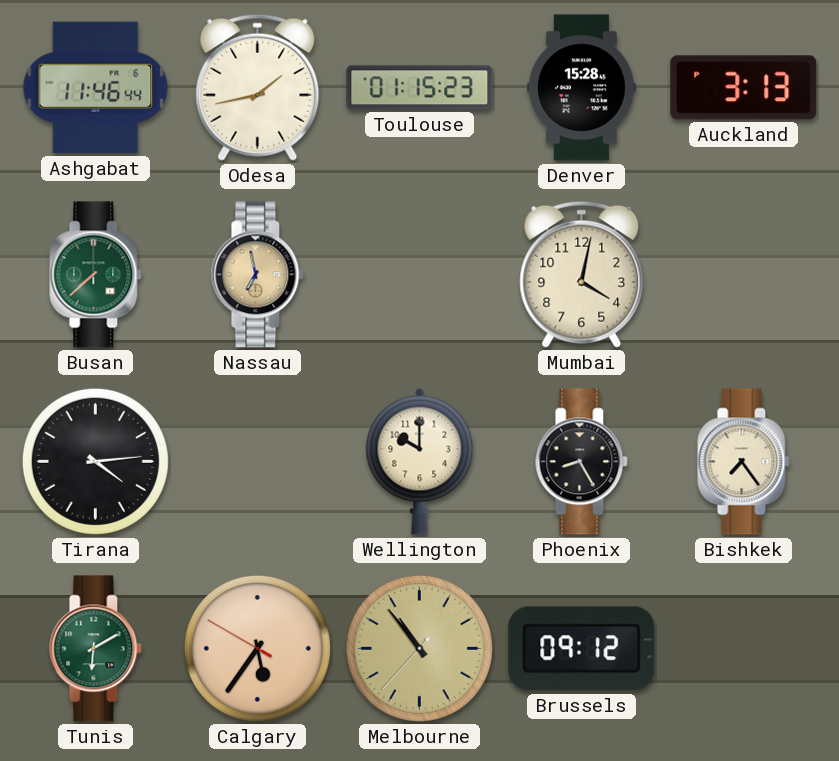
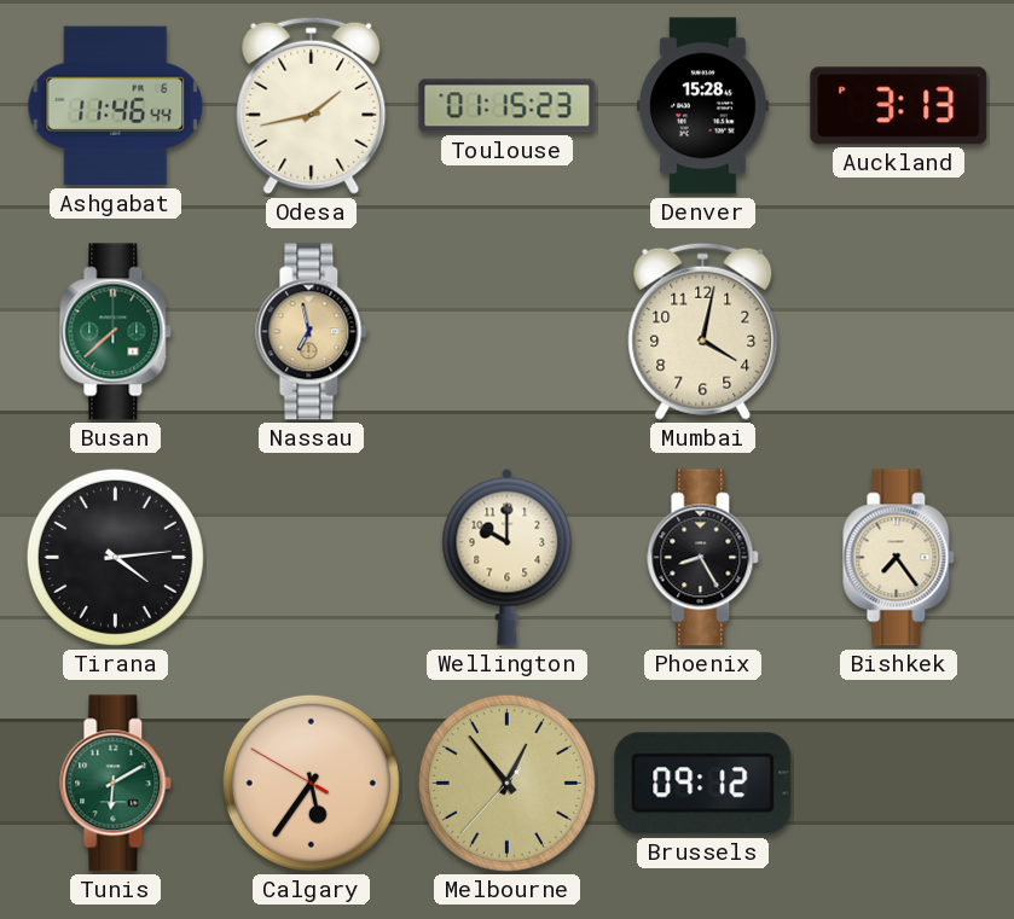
Melbourne: 10:53 -> 12:53
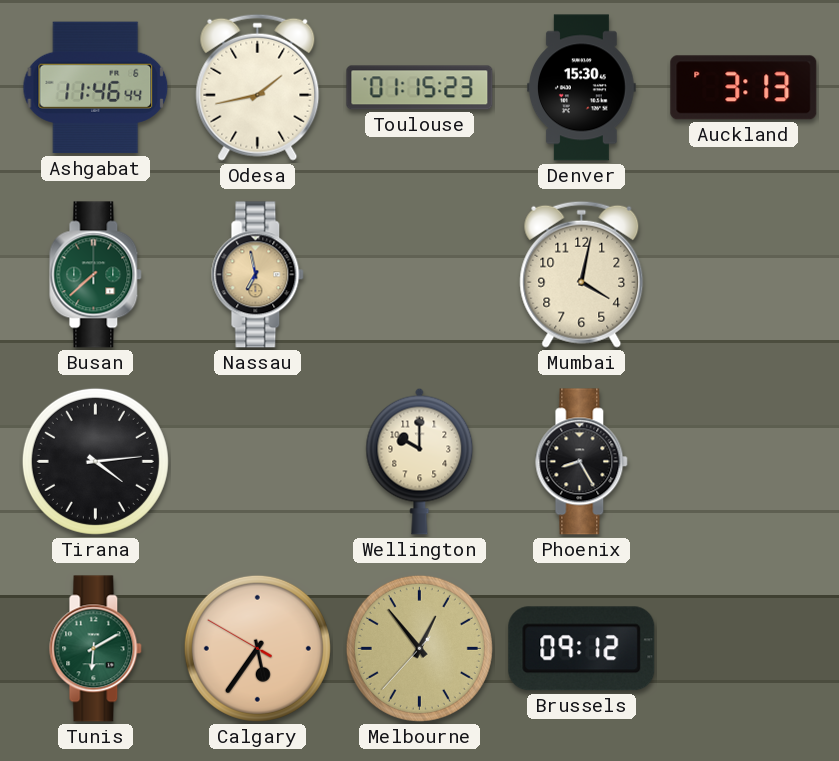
Denver: 15:28 -> 15:30
Bishkek: 7:24 -> none
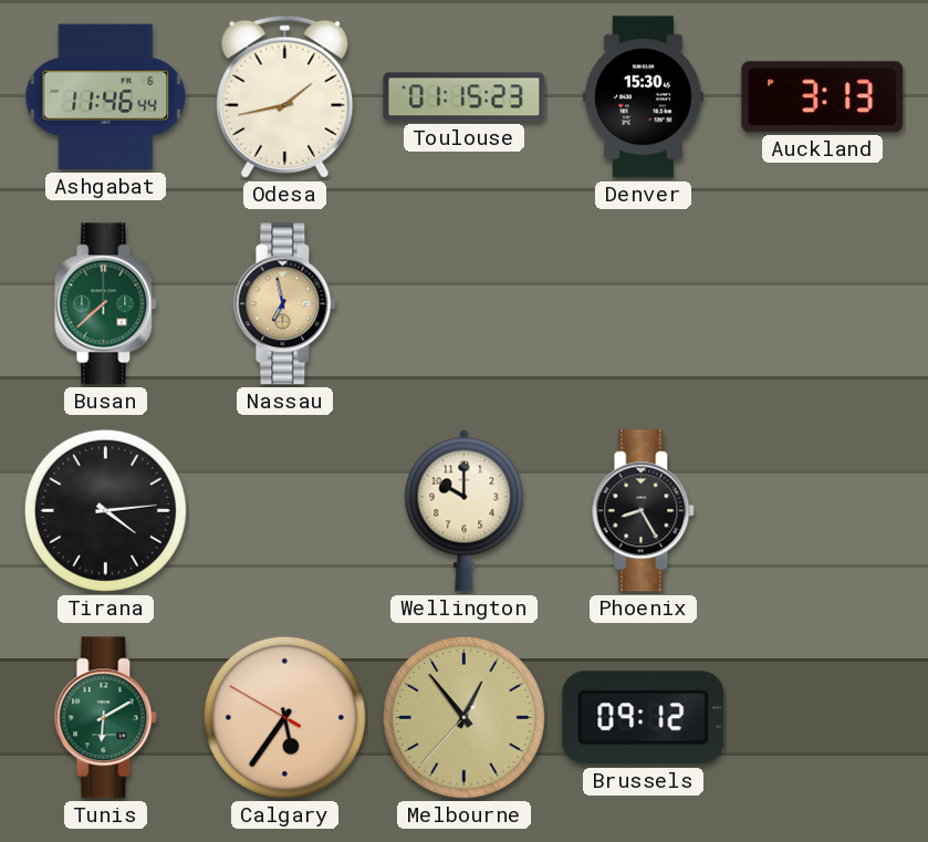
Mumbai: 4:02 -> none
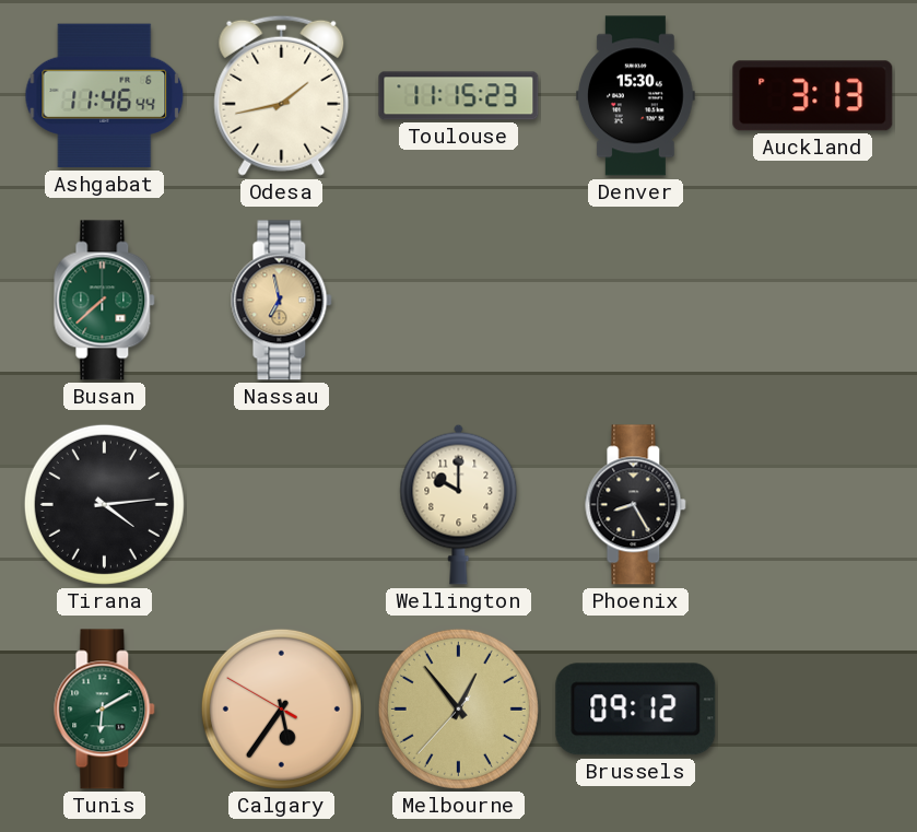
Toulouse: 01:15 -> 11:15
